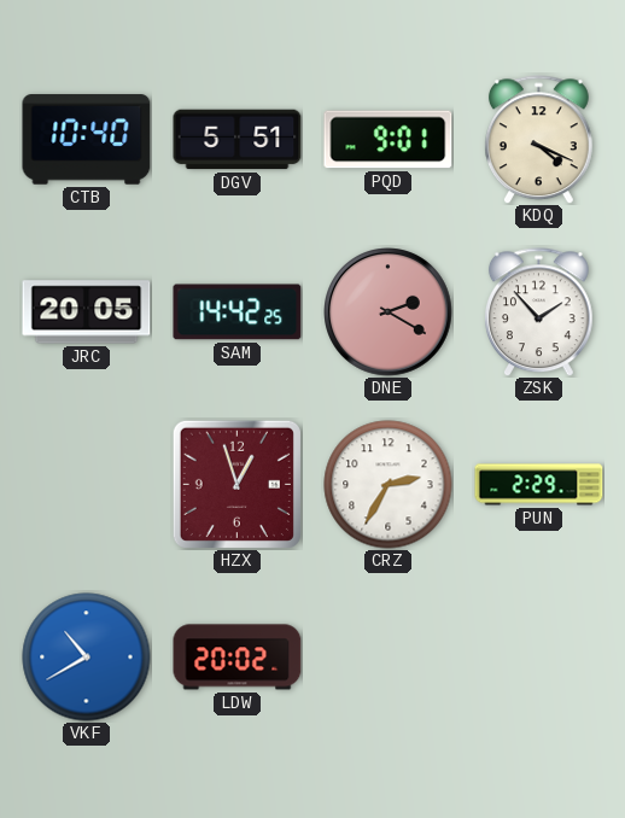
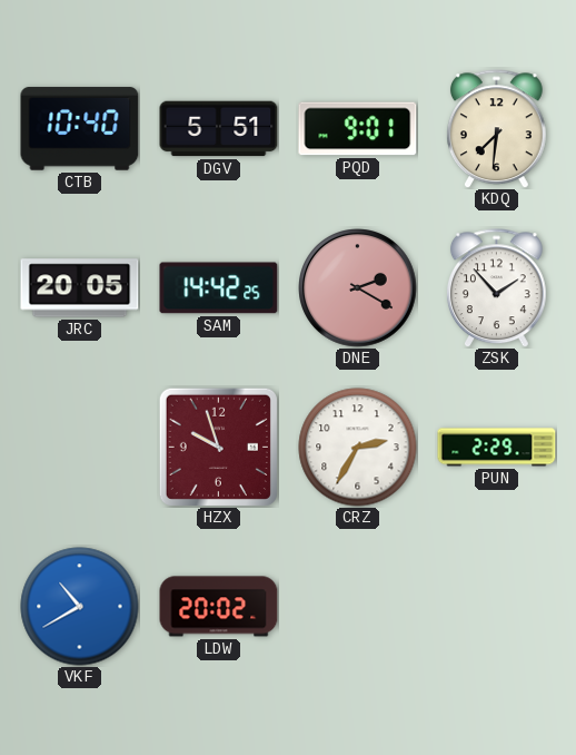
KDQ: 4:19 -> 7:31
HZX: 12:57 -> 9:57
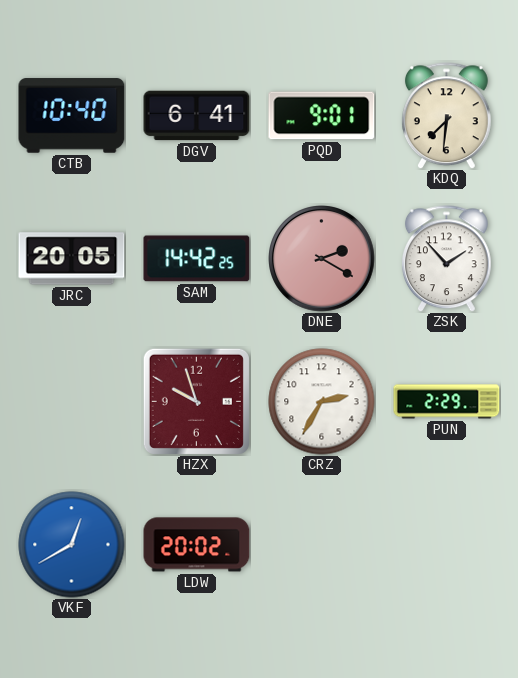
DGV: 5:51 -> 6:41
VKF: 10:40 -> 12:40
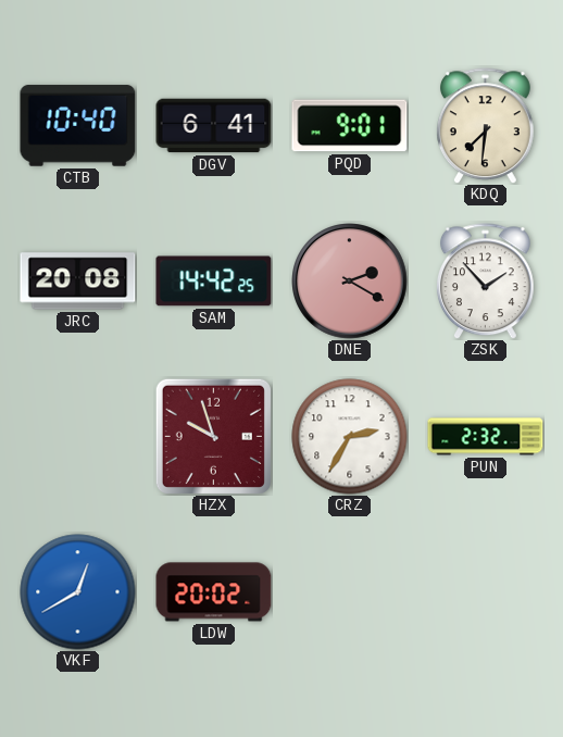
JRC: 20:05 -> 20:08
PUN: 2:29 -> 2:32
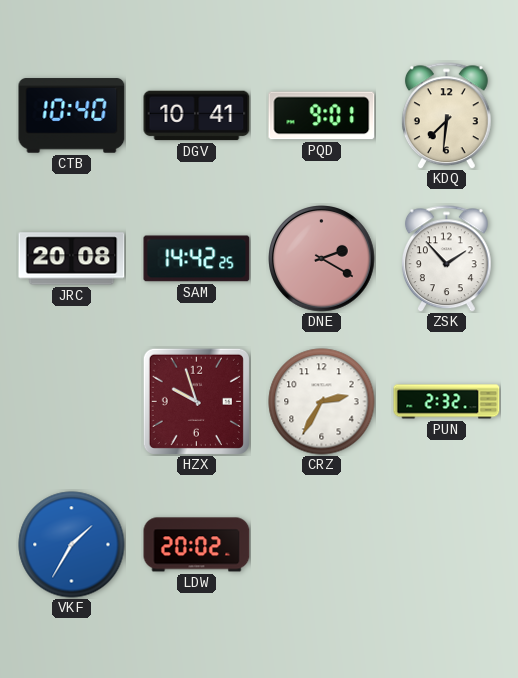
DGV: 6:41 -> 10:41
VKF: 12:40 -> 1:35
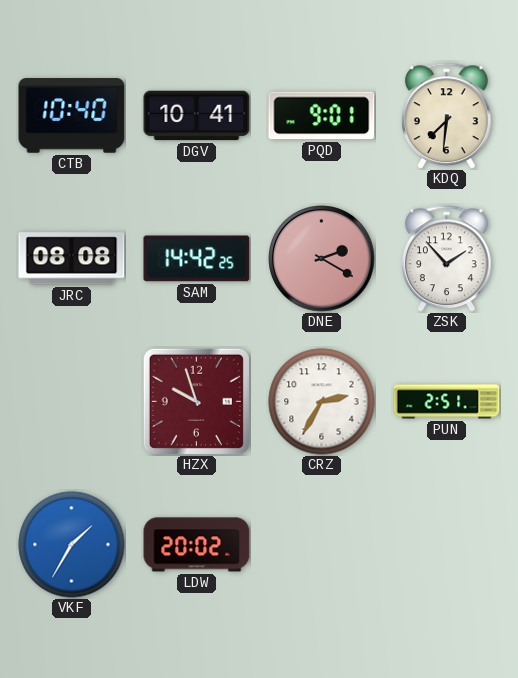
JRC: 20:08 -> 08:08
PUN: 2:32 -> 2:51
